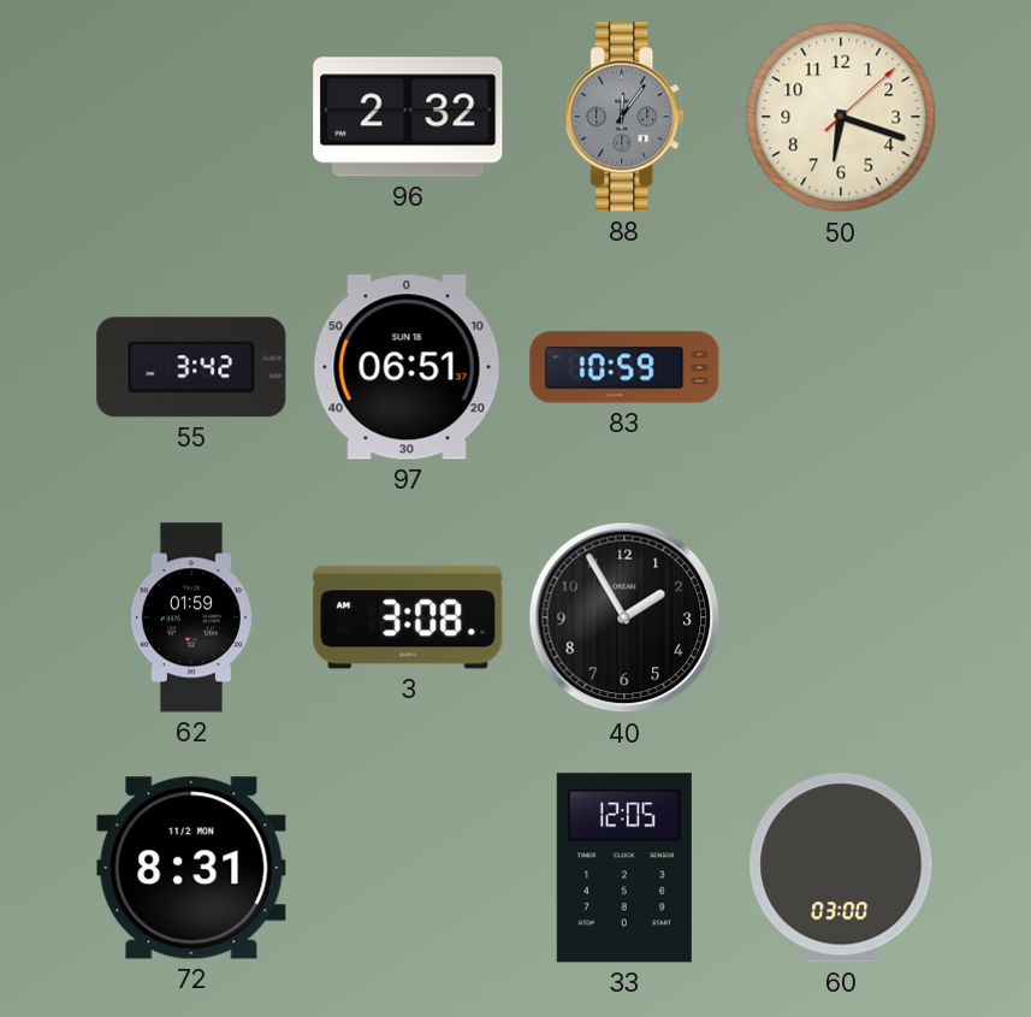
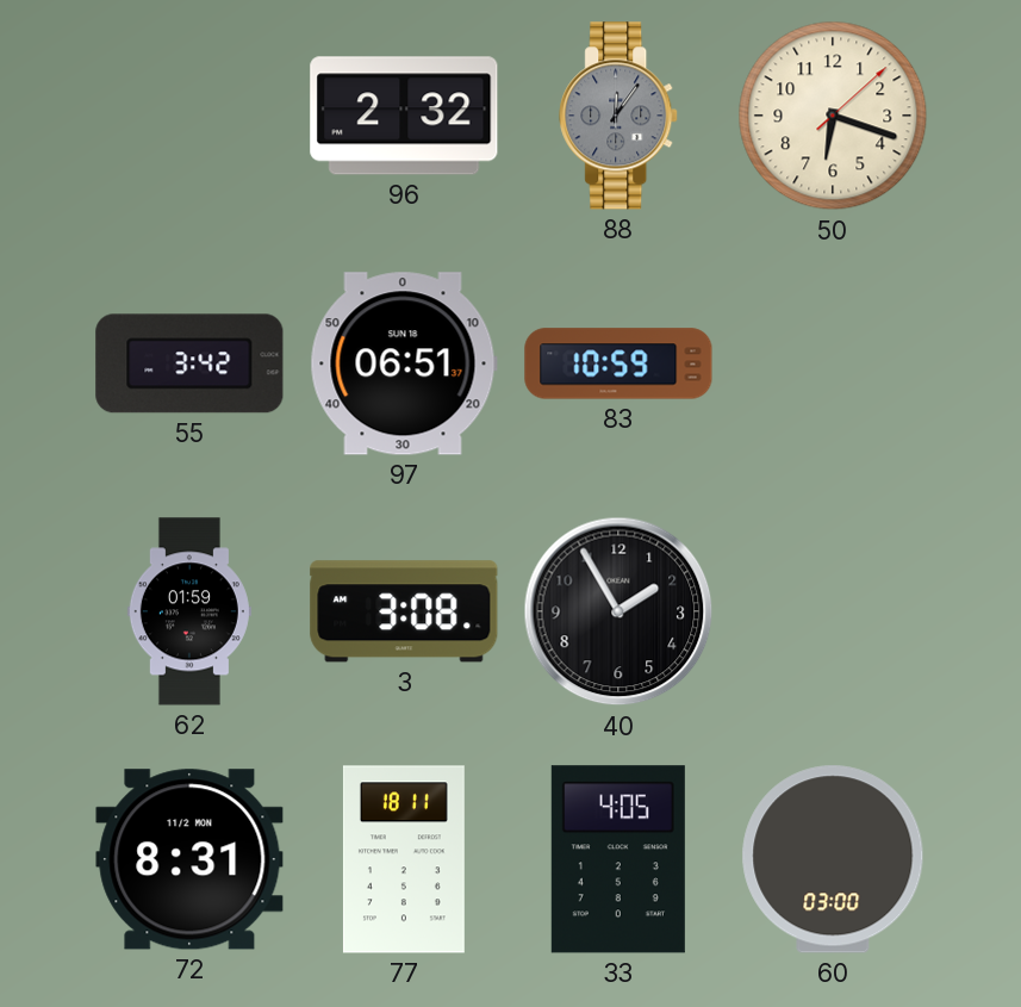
77: none -> 18:11
33: 12:05 -> 4:05
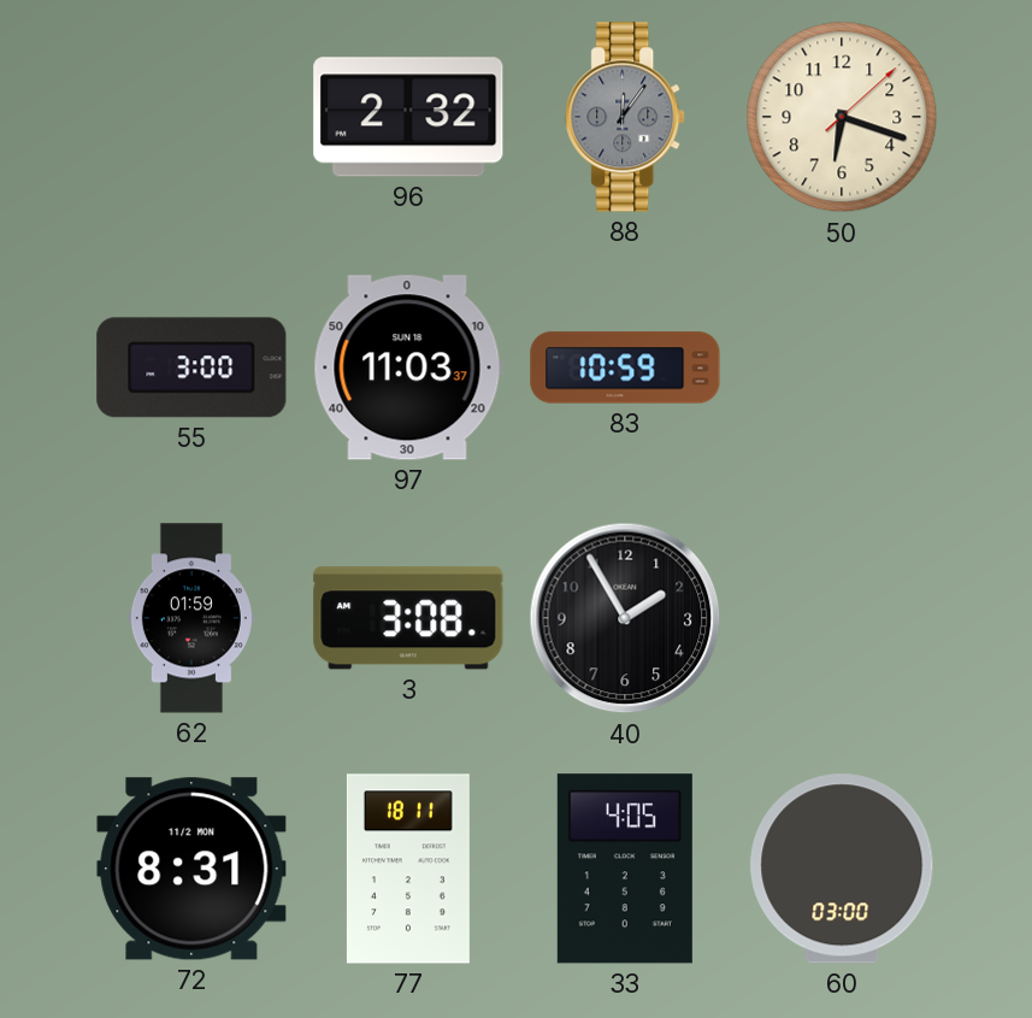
55: 3:42 -> 3:00
97: 06:51 -> 11:03
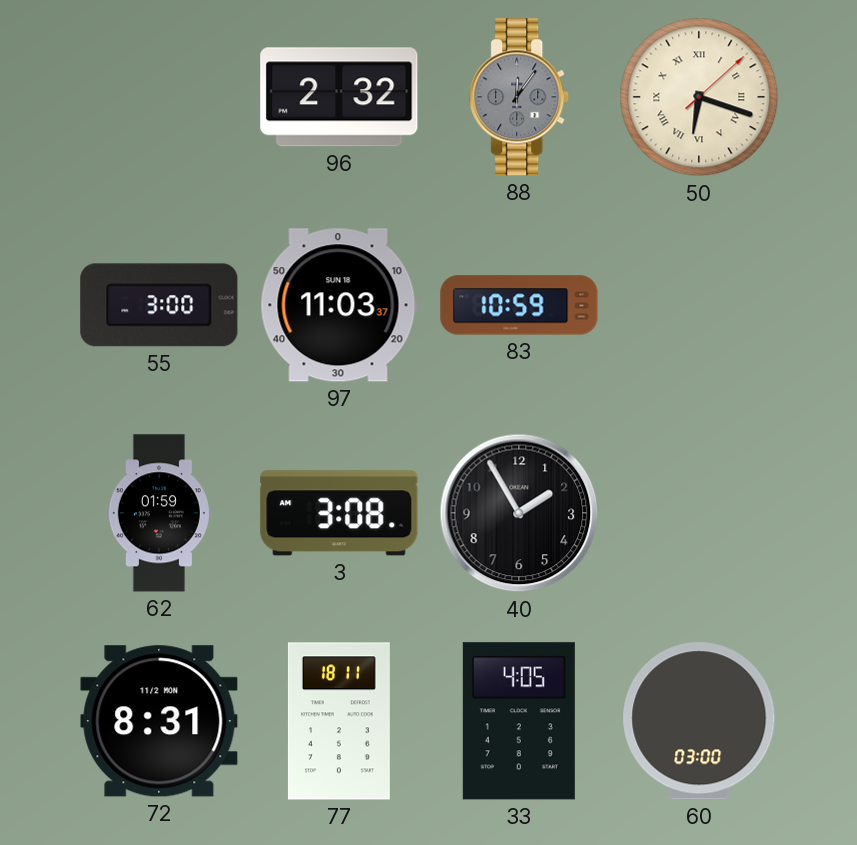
50 numerals: Arabic -> Roman
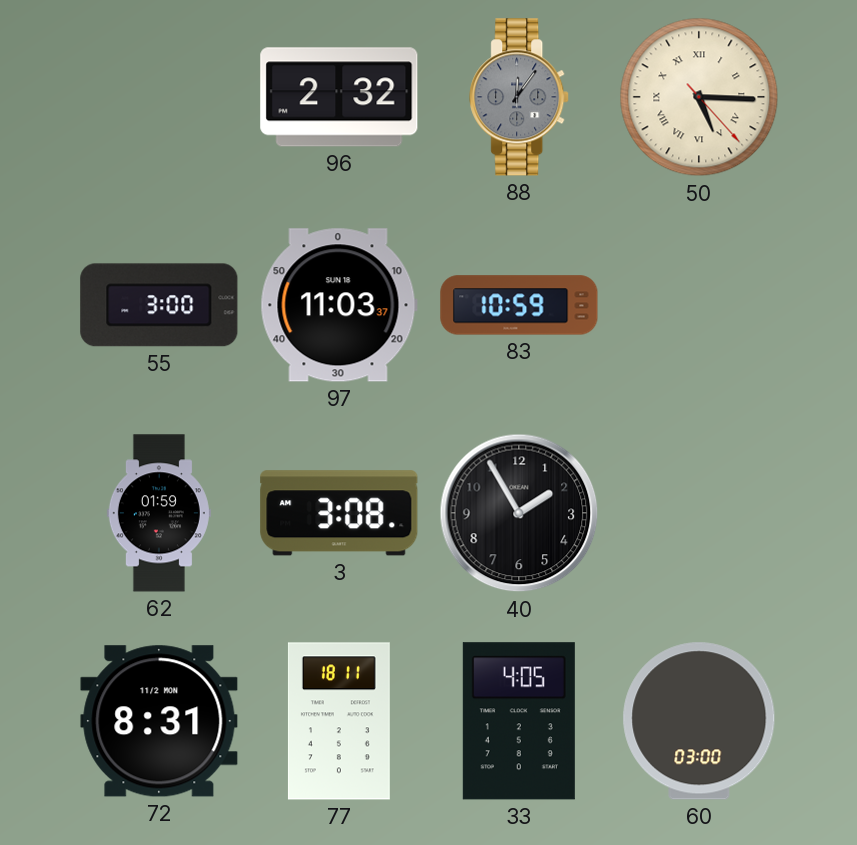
50: 6:18 -> 5:15
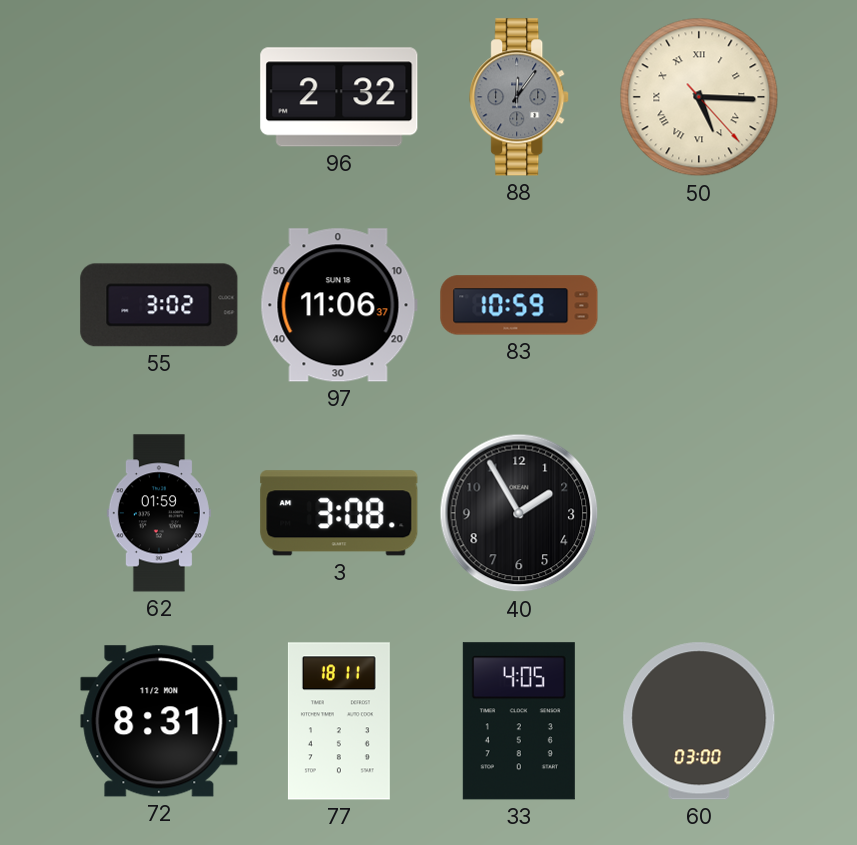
55: 3:00 -> 3:02
97: 11:03 -> 11:06
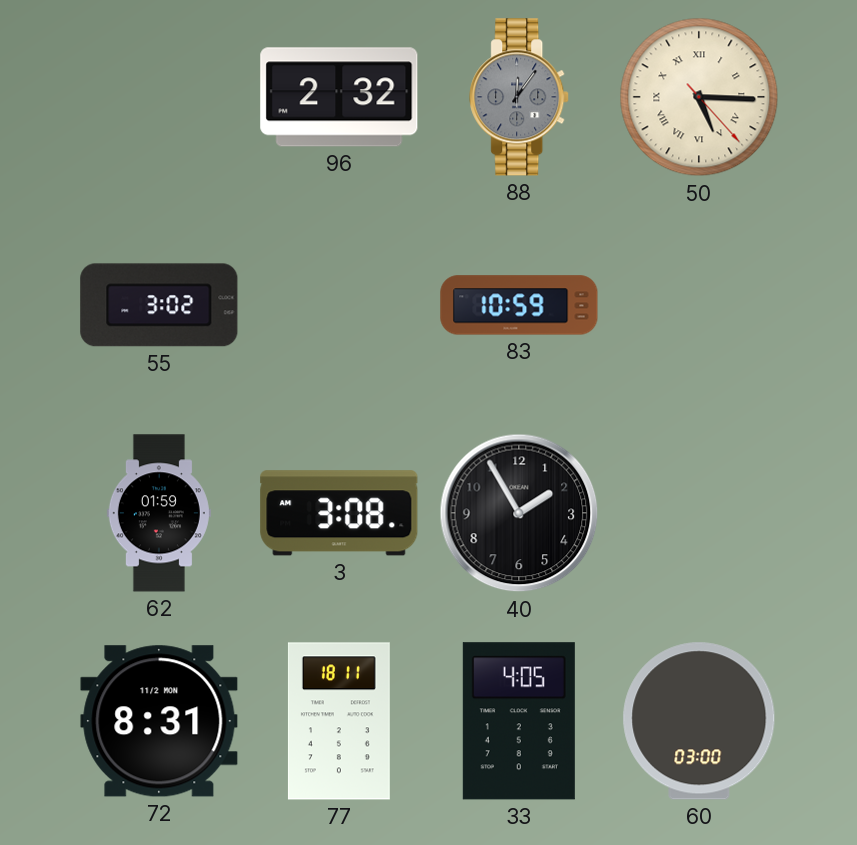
97: 11:06 -> none
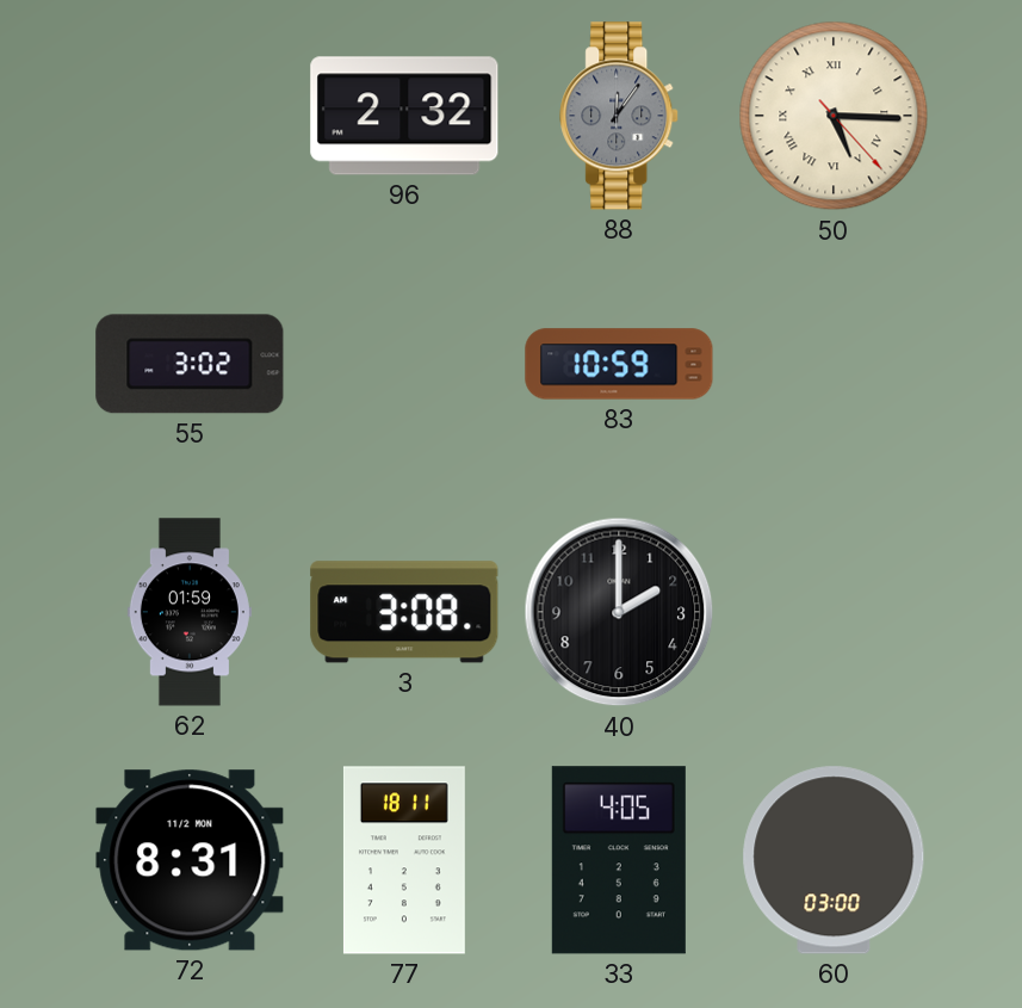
40: 1:55 -> 2:00
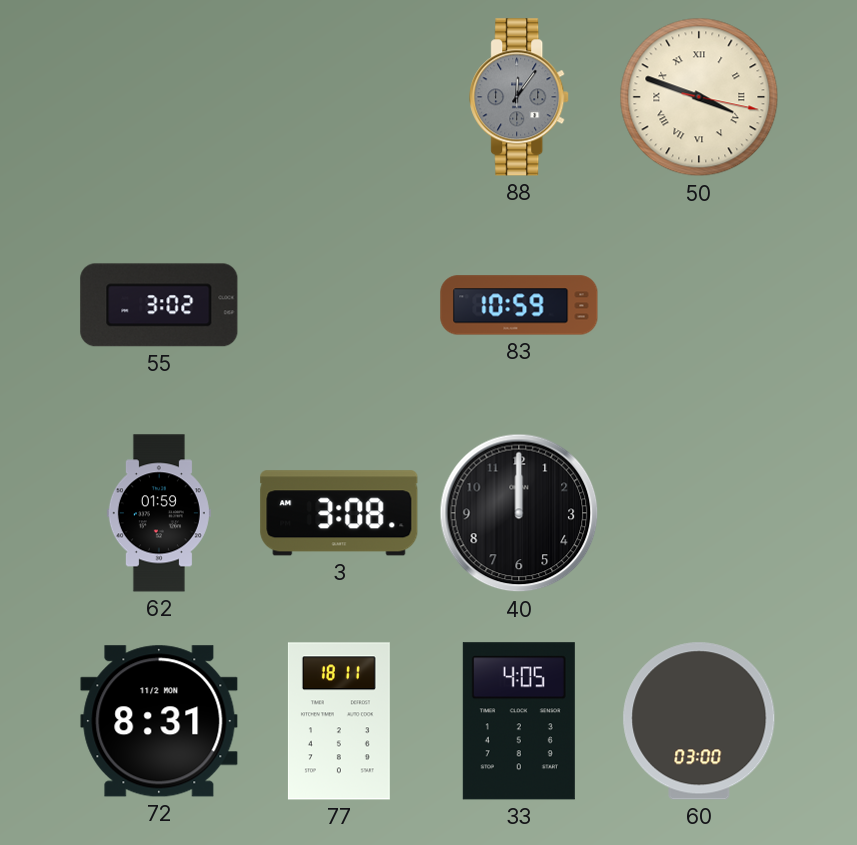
96: 2:32 -> none
50: 5:15 -> 3:48
40: 2:00 -> 12:00
